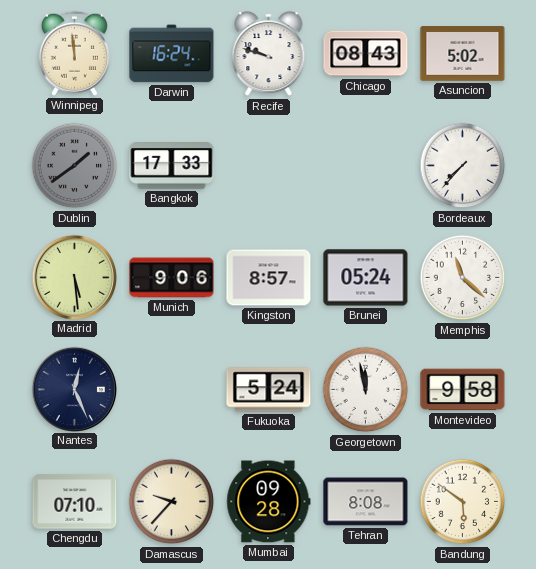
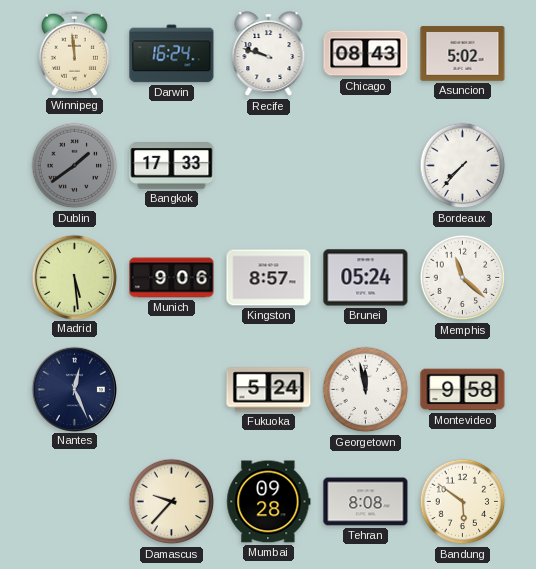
Chengdu: 07:10 -> none
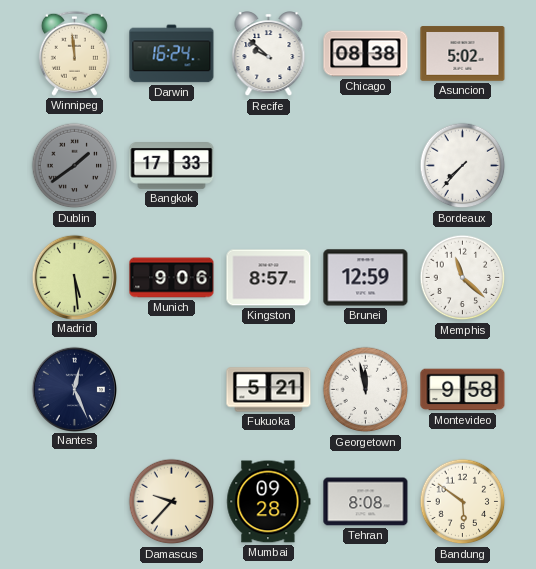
Recife: 9:48 -> 9:52
Chicago: 08:43 -> 08:38
Brunei: 05:24 -> 12:59
Fukuoka: 5:24 -> 5:21
